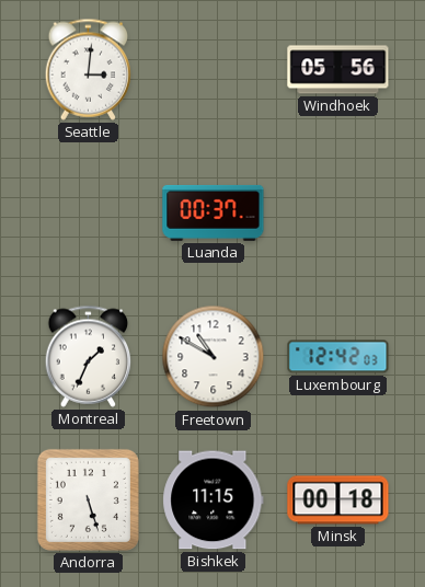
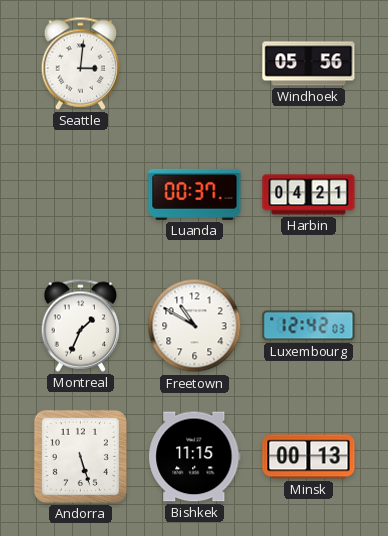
Harbin: none -> 04:21
Minsk: 00:18 -> 00:13
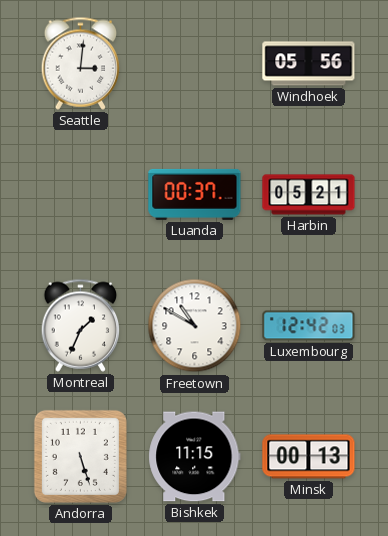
Harbin: 04:21 -> 05:21
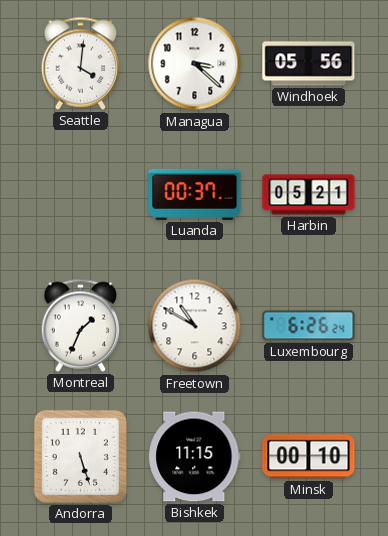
Seattle: 3:01 -> 4:01
Managua: none -> 3:22
Luxembourg: 12:42 -> 6:26
Minsk: 00:13 -> 00:10
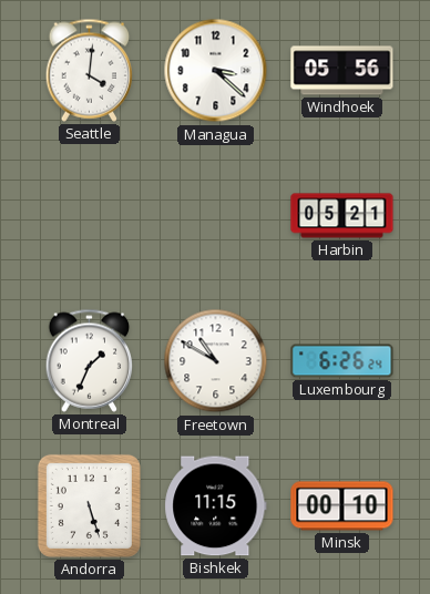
Luanda: 00:37 -> none
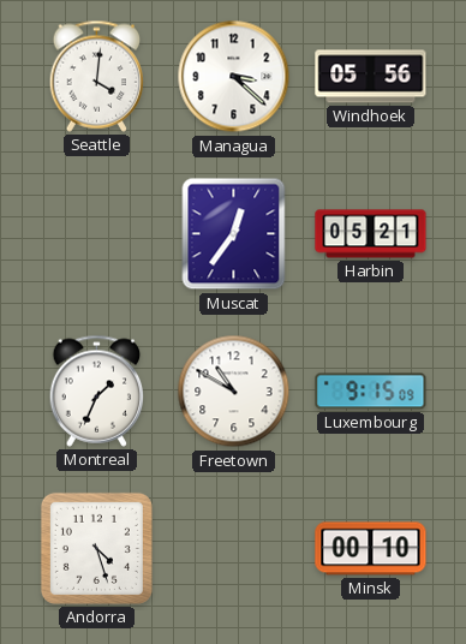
Muscat: none -> 12:36
Luxembourg: 6:26 -> 9:15
Andorra: 5:27 -> 4:27
Bishkek: 11:15 -> none
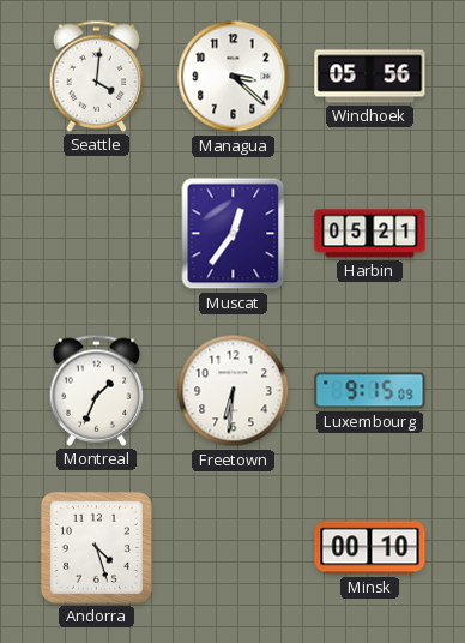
Freetown: 10:50 -> 6:31
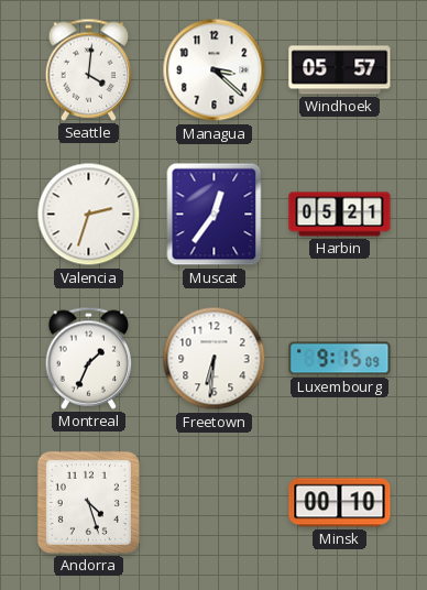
Windhoek: 05:56 -> 05:57
Valencia: none -> 2:33
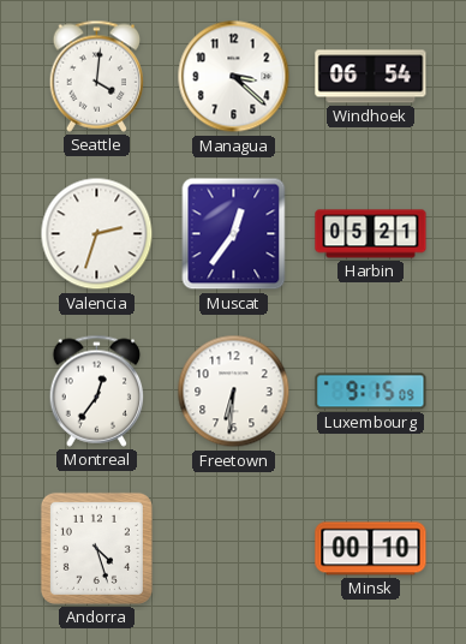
Windhoek: 05:57 -> 06:54
Montreal: 1:34 -> 12:36
